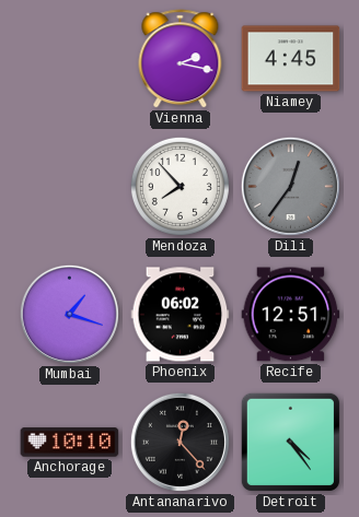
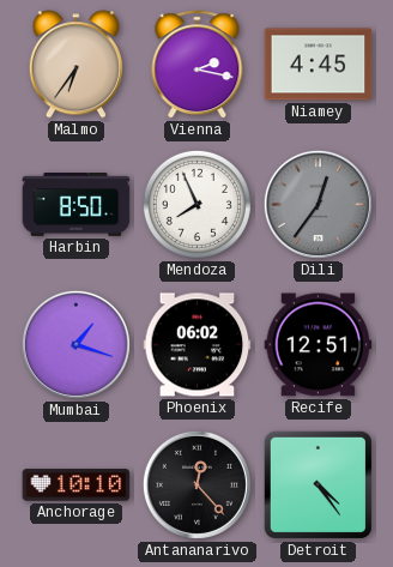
Malmo: none -> 6:36
Harbin: none -> 8:50
Mendoza: 7:53 -> 7:56
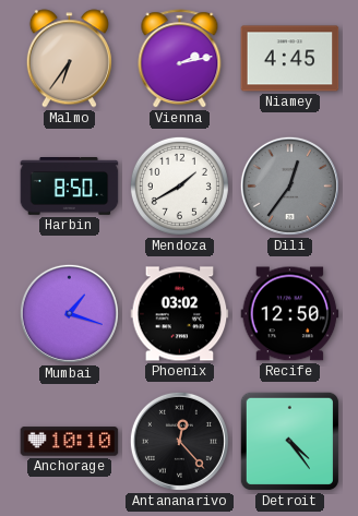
Vienna: 2:17 -> 2:13
Mendoza: 7:56 -> 1:40
Phoenix: 06:02 -> 03:02
Recife: 12:51 -> 12:50
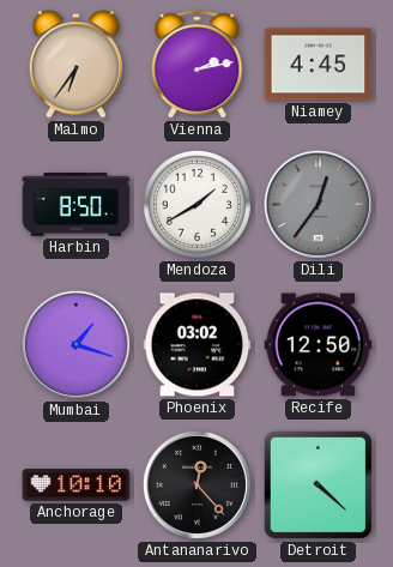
Detroit: 4:24 -> 4:22
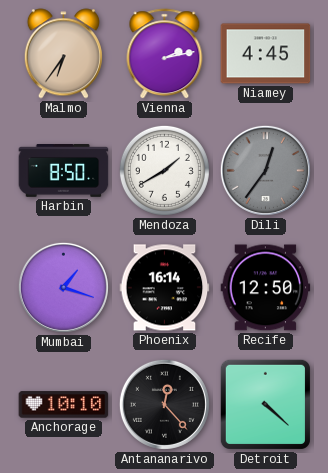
Phoenix: 03:02 -> 16:14
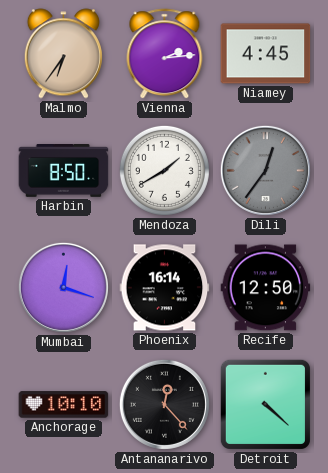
Vienna: 2:13 -> 2:14
Mumbai: 1:18 -> 12:18
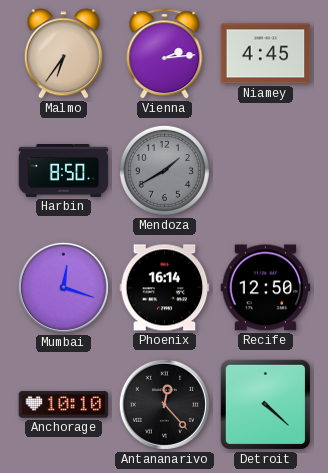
Mendoza dial: white -> grey
Dili: 12:36 -> none
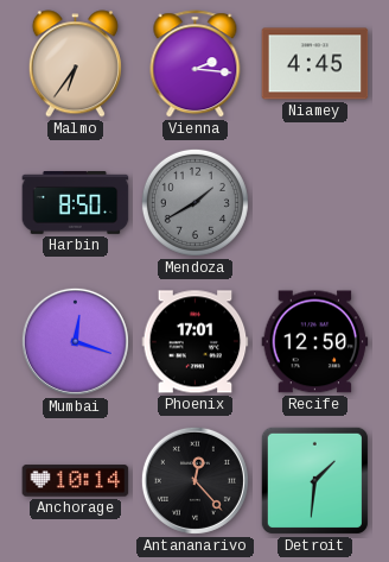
Vienna: 2:14 -> 2:16
Phoenix: 16:14 -> 17:01
Anchorage: 10:10 -> 10:14
Detroit: 4:22 -> 1:31
